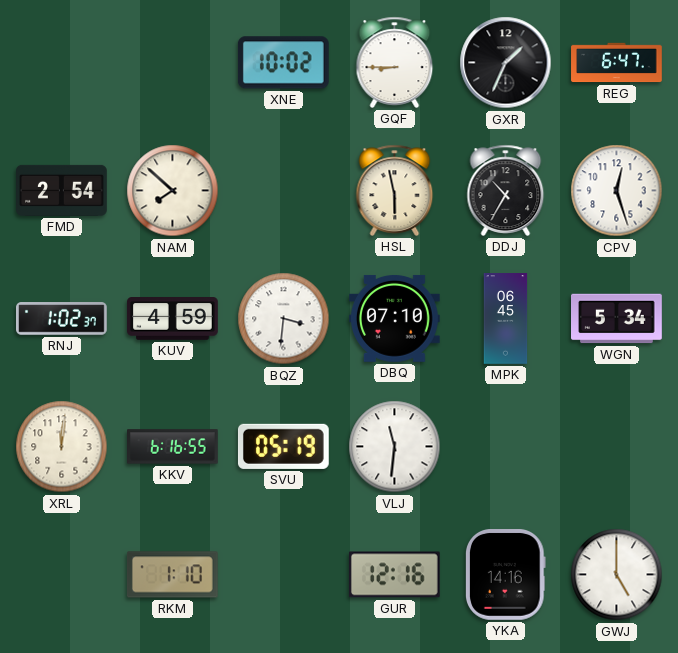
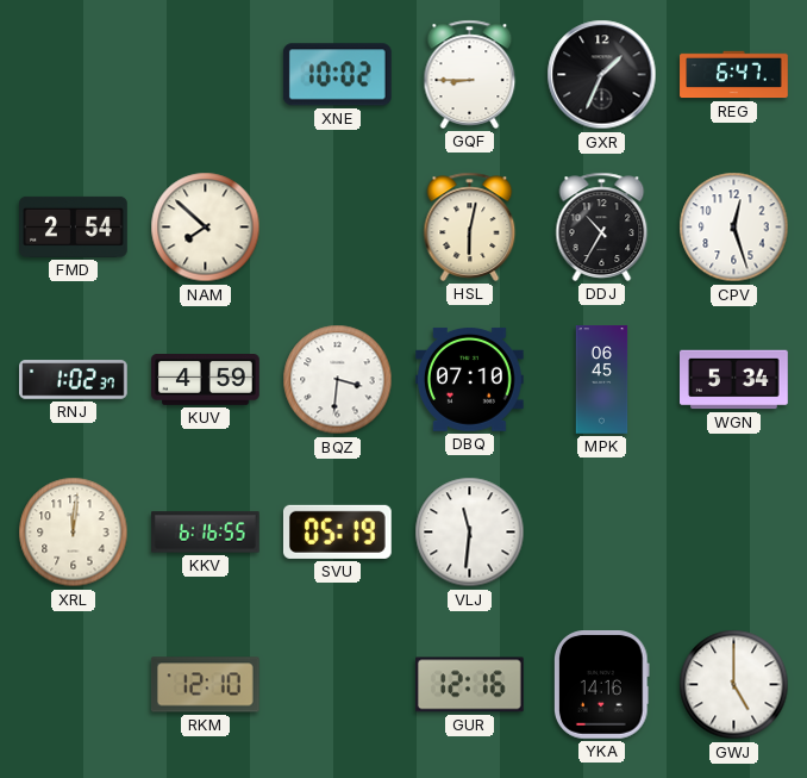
HSL: 5:58 -> 6:02
RKM: 1:10 -> 12:10
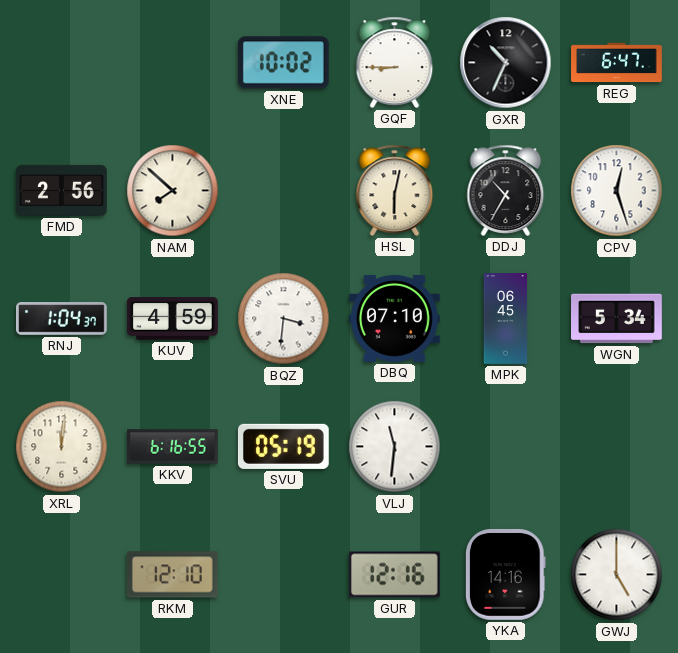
GXR: 1:34 -> 10:34
FMD: 2:54 -> 2:56
RNJ: 1:02 -> 1:04
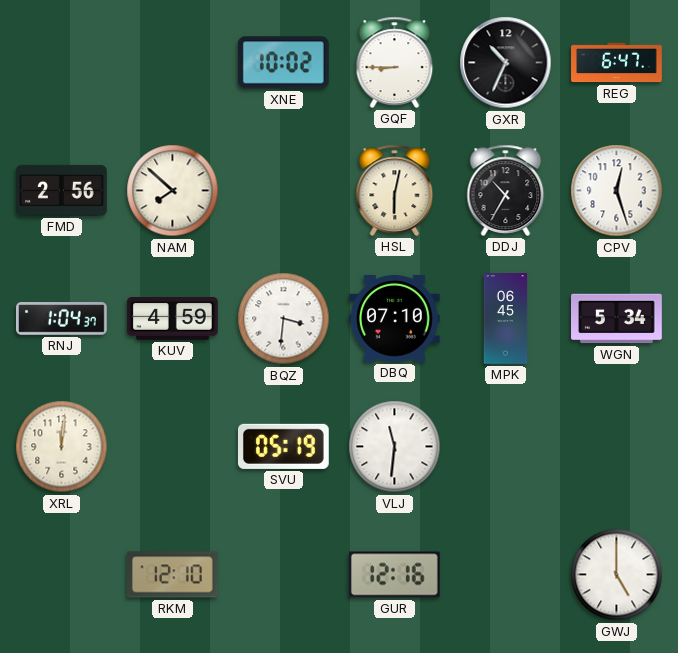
KKV: 6:16 -> none
YKA: 14:16 -> none
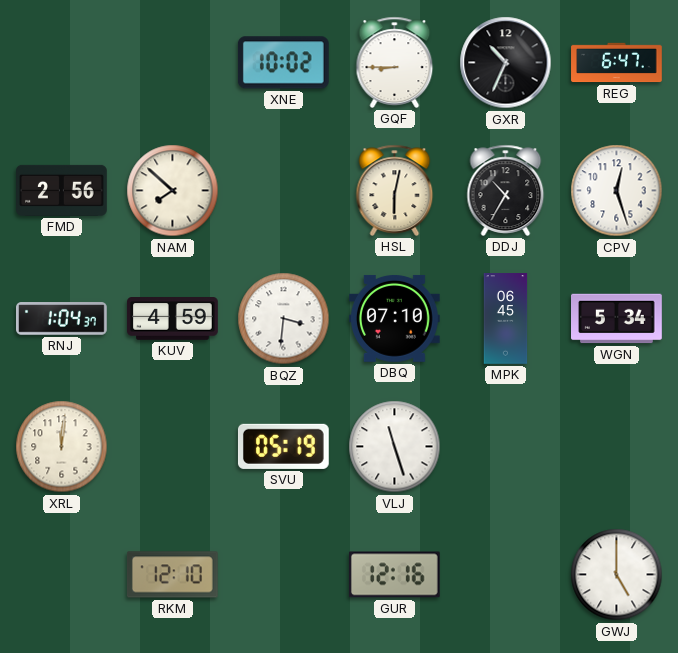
VLJ: 11:31 -> 11:27
